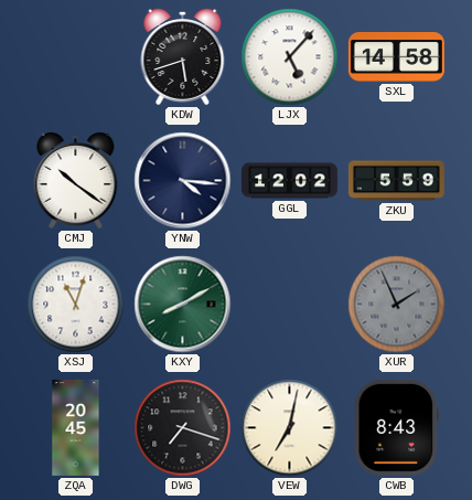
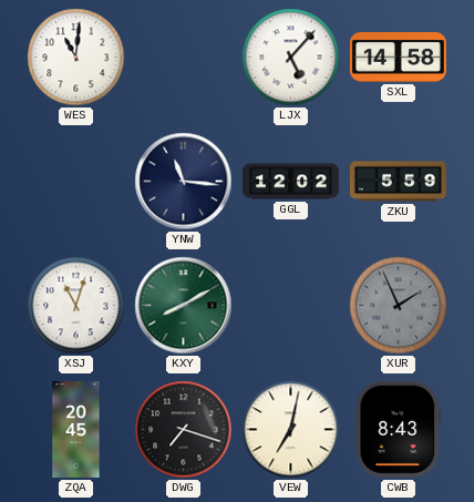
WES: none -> 11:01
KDW: 5:42 -> none
CMJ: 10:21 -> none
YNW: 4:16 -> 11:16
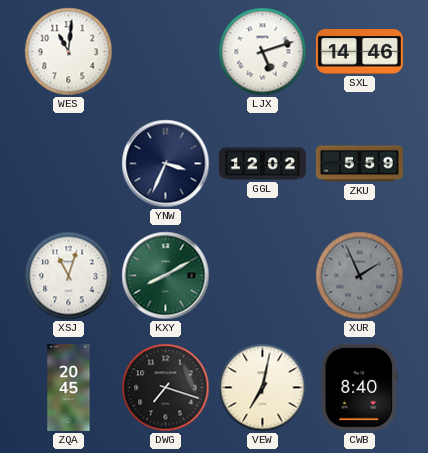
LJX: 5:07 -> 5:12
SXL: 14:58 -> 14:46
YNW: 11:16 -> 3:34
CWB: 8:43 -> 8:40
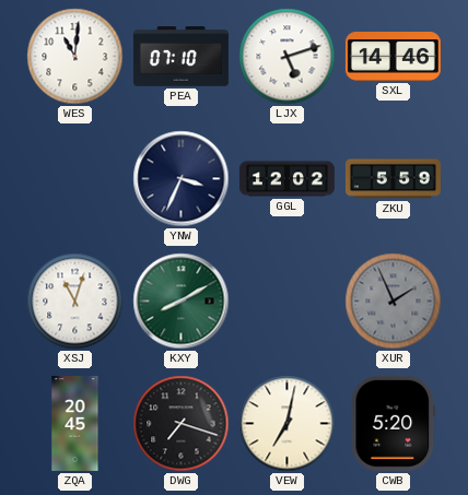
PEA: none -> 07:10
CWB: 8:40 -> 5:20
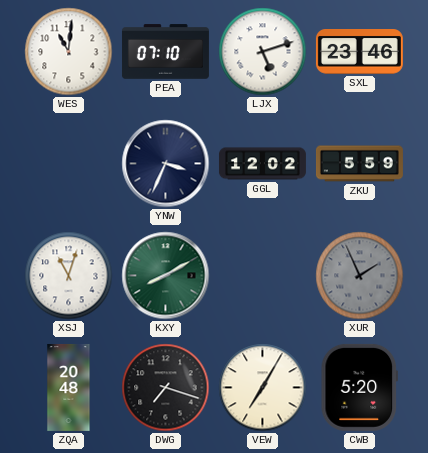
SXL: 14:46 -> 23:46
ZQA: 20:45 -> 20:48
VEW: 7:02 -> 7:05
